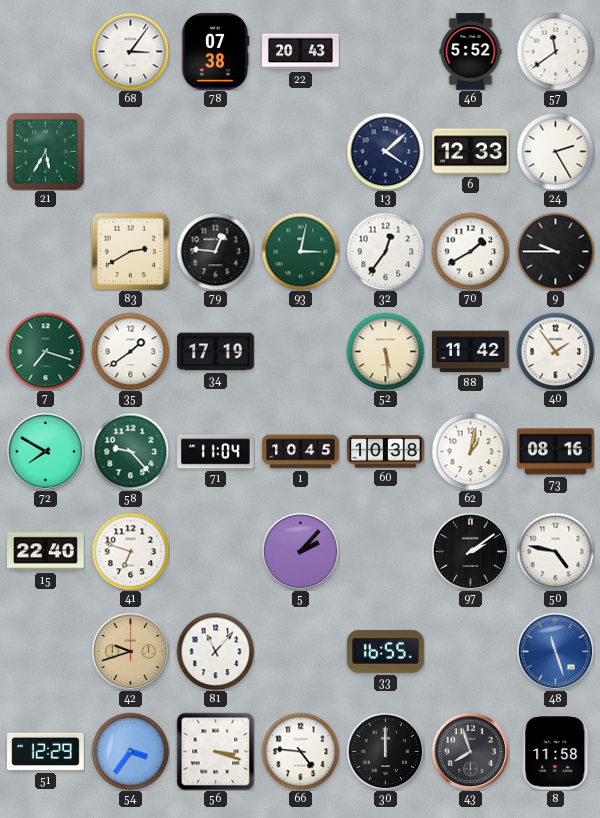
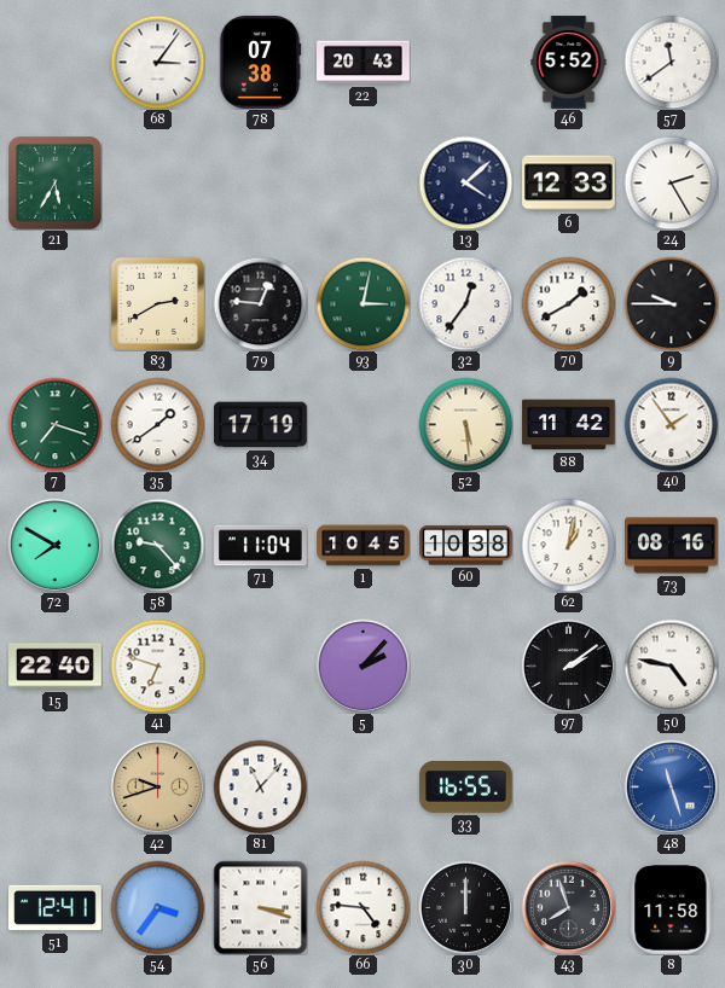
51: 12:29 -> 12:41
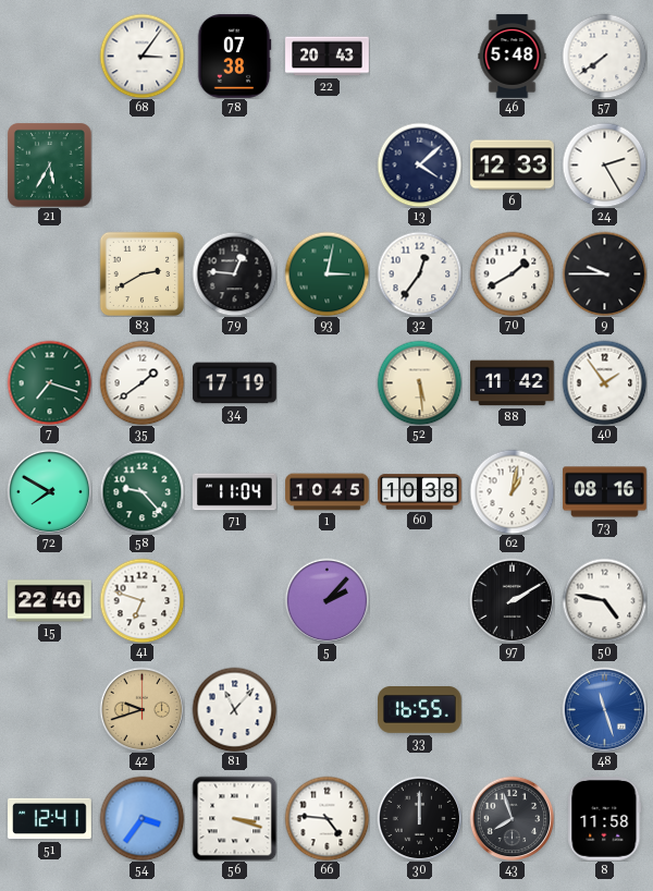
46: 5:52 -> 5:48
57: 11:39 -> 7:39
97: 2:09 -> 2:10
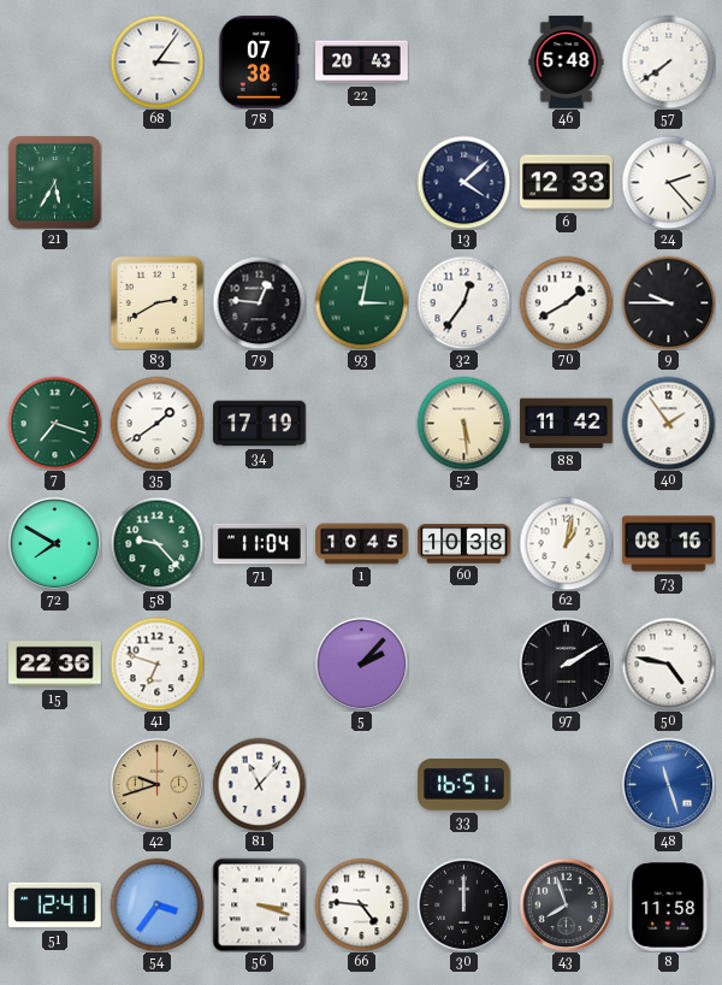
24: 2:25 -> 2:23
15: 22:40 -> 22:36
33: 16:55 -> 16:51
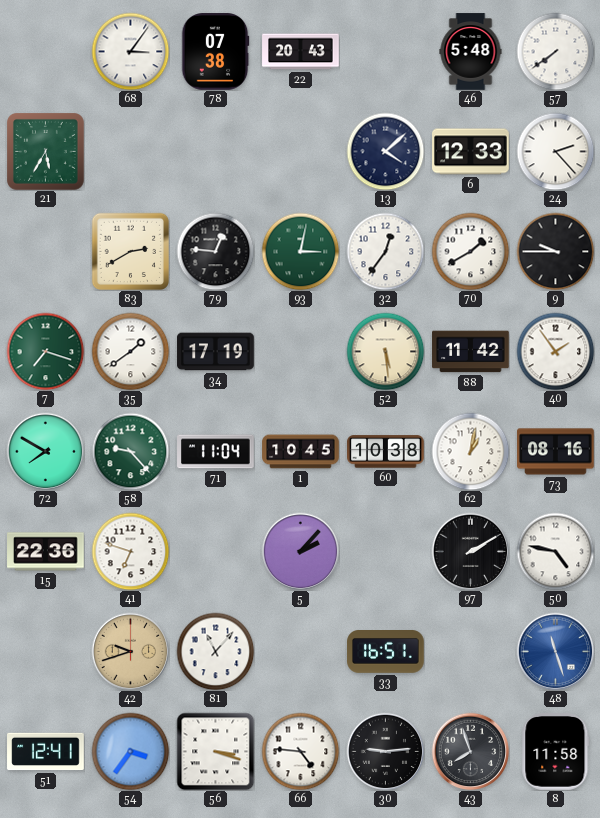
30: 12:00 -> 9:14
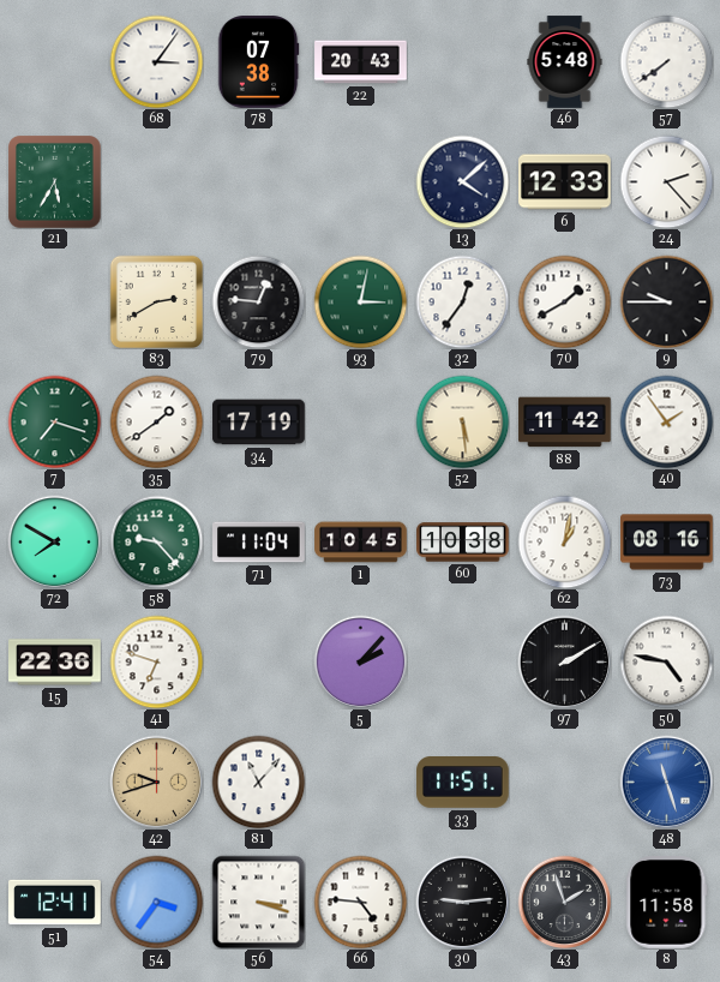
33: 16:51 -> 11:51
43: 7:57 -> 1:57
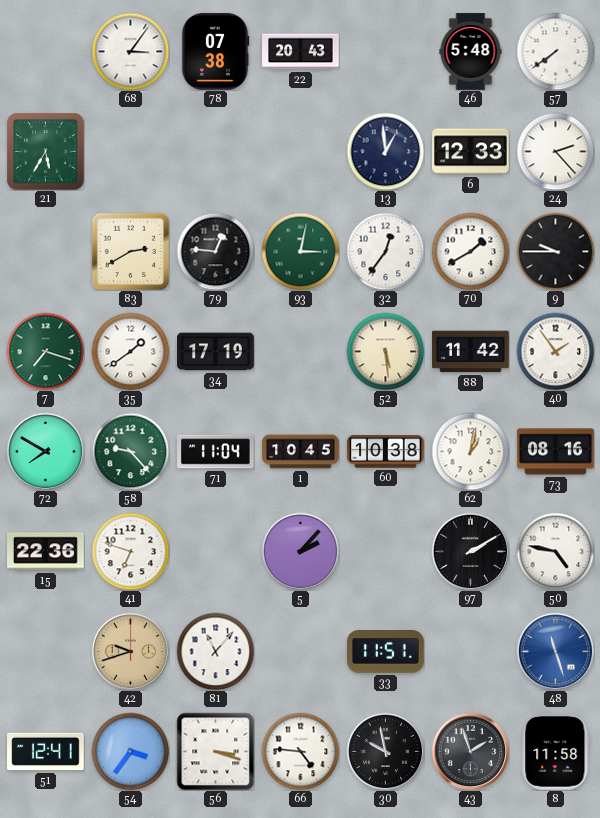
13: 4:08 -> 12:59
30: 9:14 -> 9:58
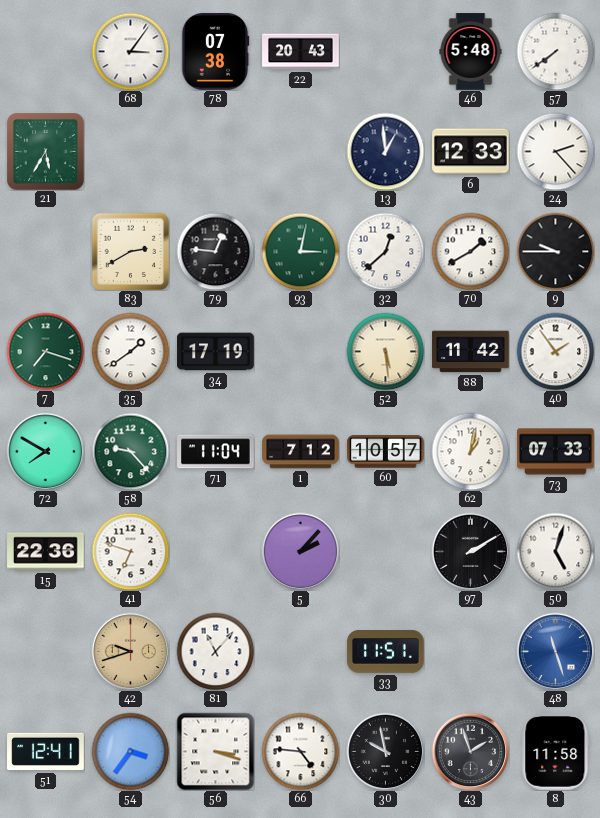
32: 12:36 -> 12:38
1: 10:45 -> 7:12
60: 10:38 -> 10:57
73: 08:16 -> 07:33
50: 4:47 -> 5:03
